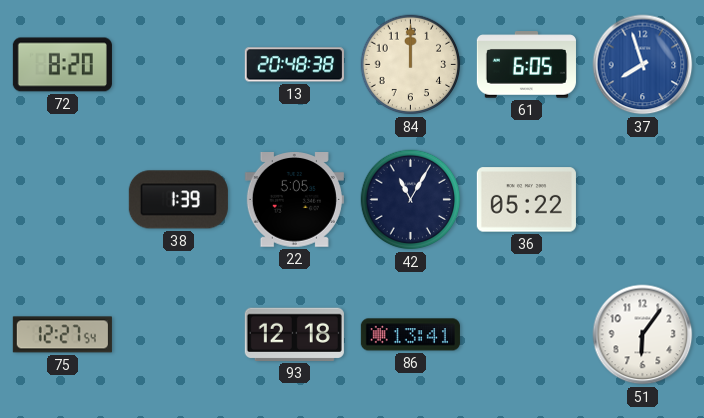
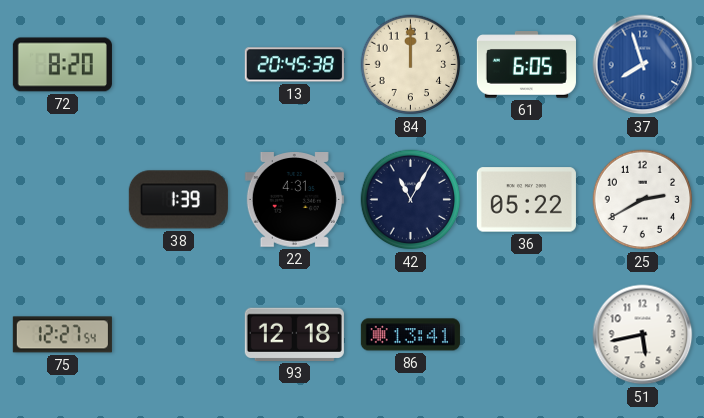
13: 20:48 -> 20:45
22: 5:05 -> 4:31
25: none -> 2:40
51: 6:06 -> 5:43
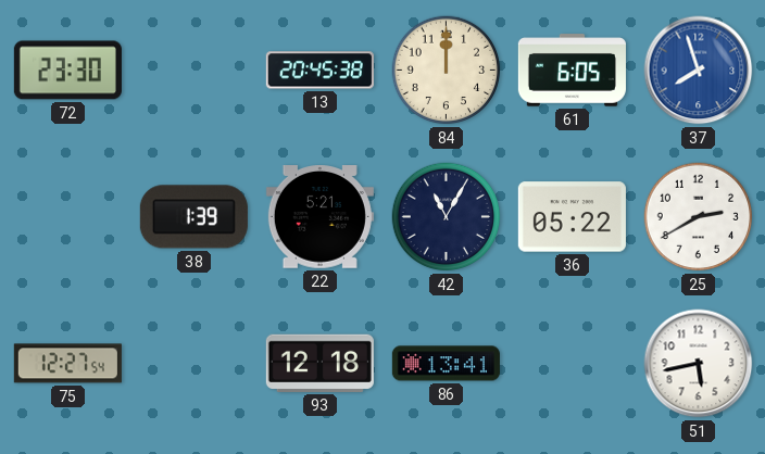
72: 8:20 -> 23:30
22: 4:31 -> 5:21
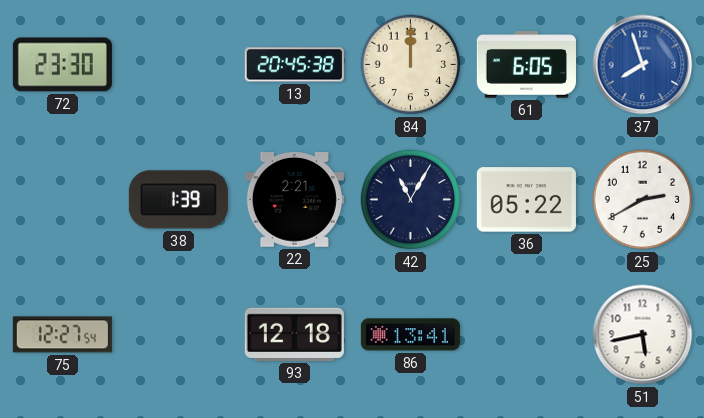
22: 5:21 -> 2:21
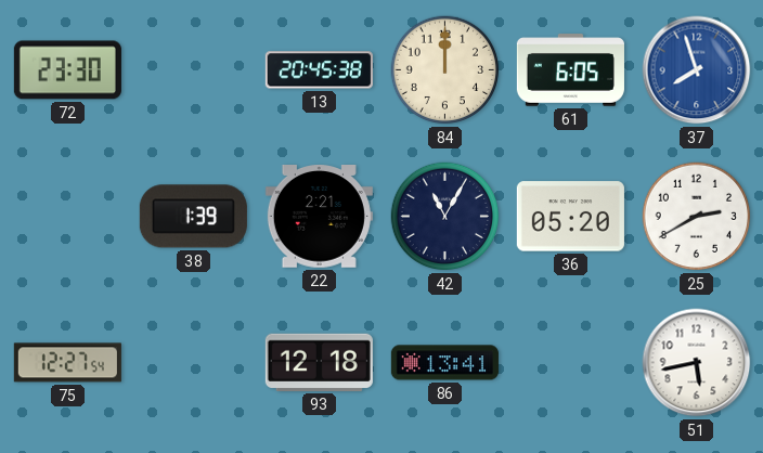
36: 05:22 -> 05:20
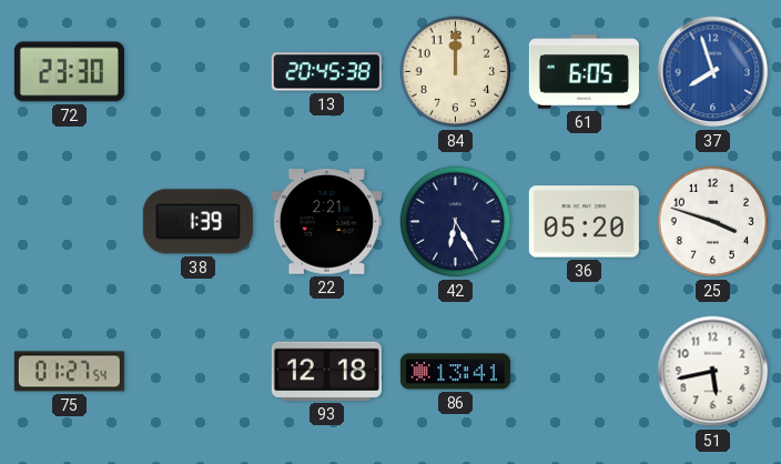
42: 11:05 -> 6:25
25: 2:40 -> 3:48
75: 12:27 -> 01:27
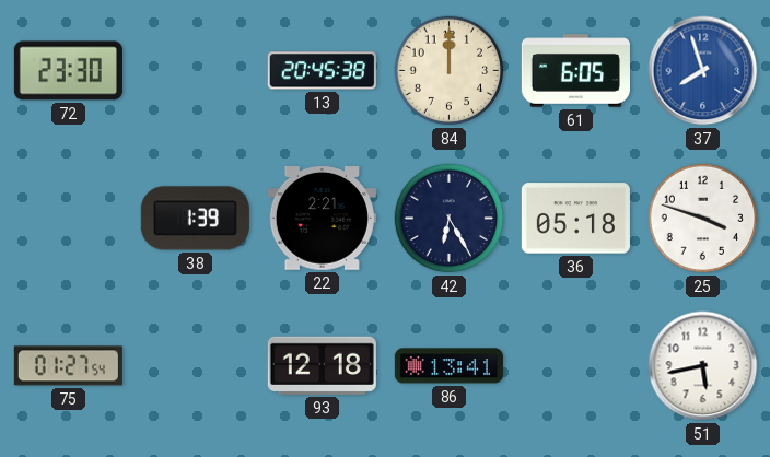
36: 05:20 -> 05:18
